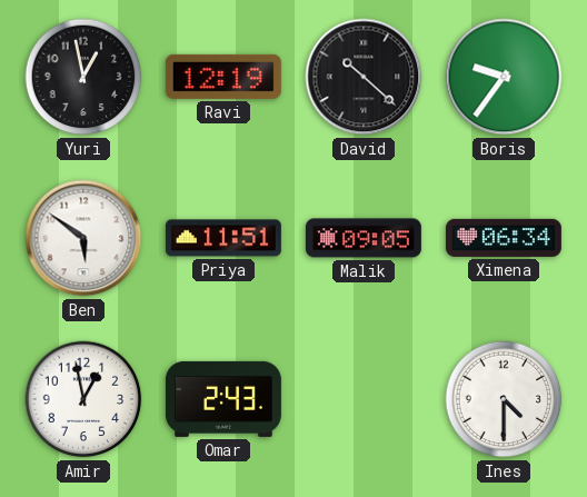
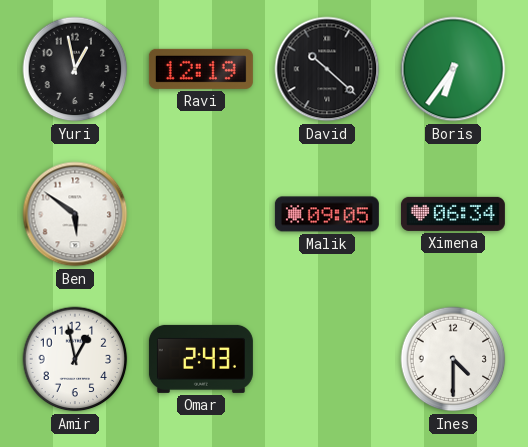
Boris: 9:36 -> 6:36
Priya: 11:51 -> none
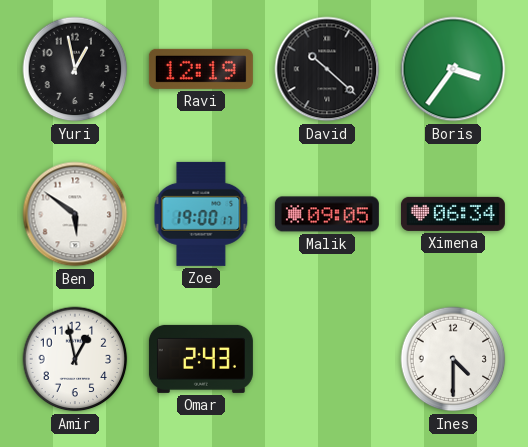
Boris: 6:36 -> 3:36
Zoe: none -> 19:00
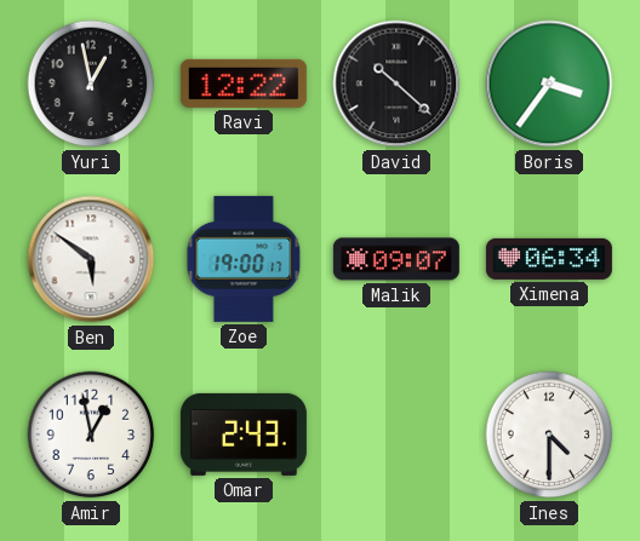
Ravi: 12:19 -> 12:22
Malik: 09:05 -> 09:07
